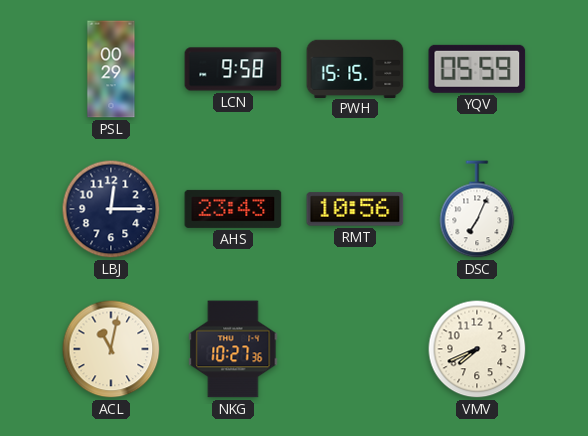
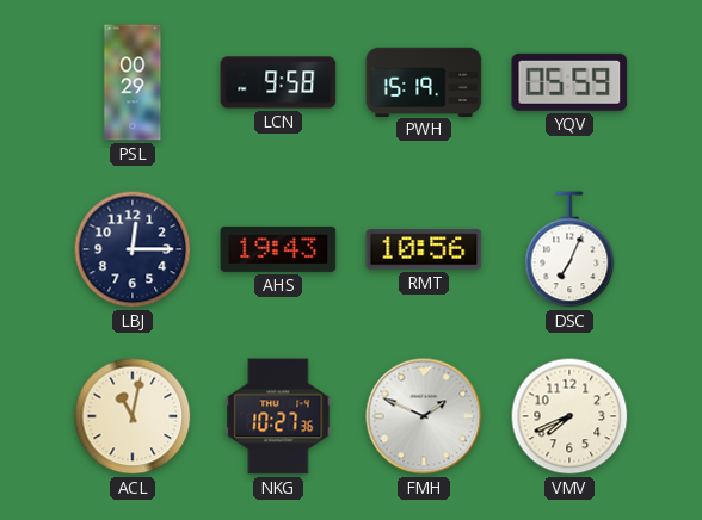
PWH: 15:15 -> 15:19
AHS: 23:43 -> 19:43
FMH: none -> 1:49
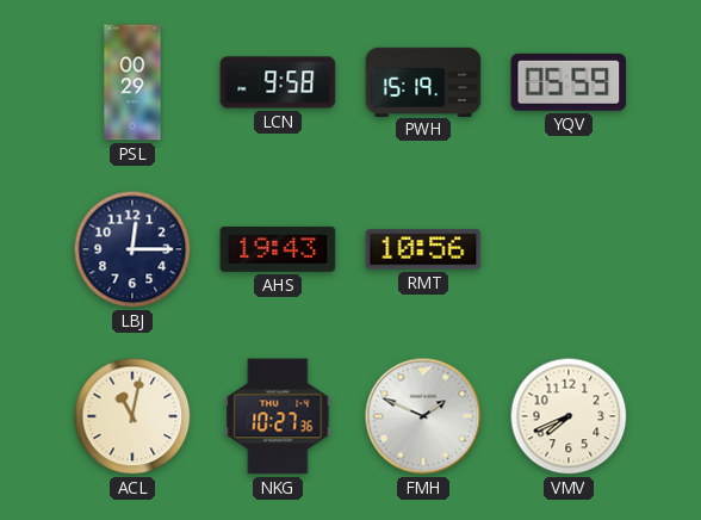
DSC: 7:04 -> none
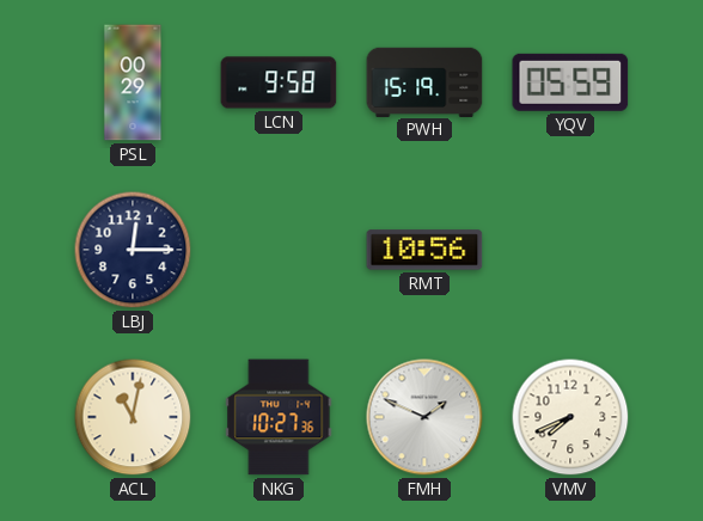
AHS: 19:43 -> none
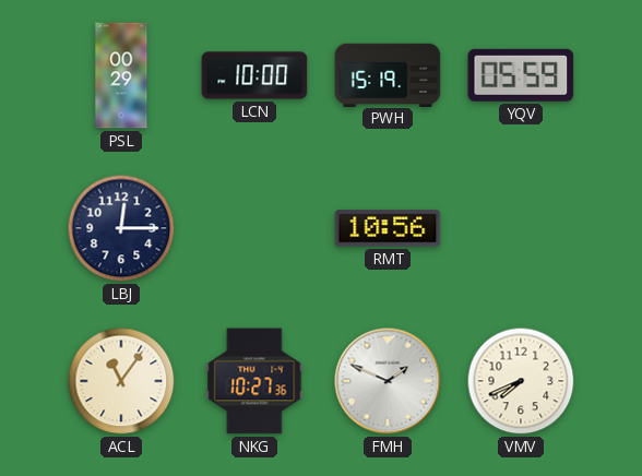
LCN: 9:58 -> 10:00
ACL: 11:02 -> 11:06
